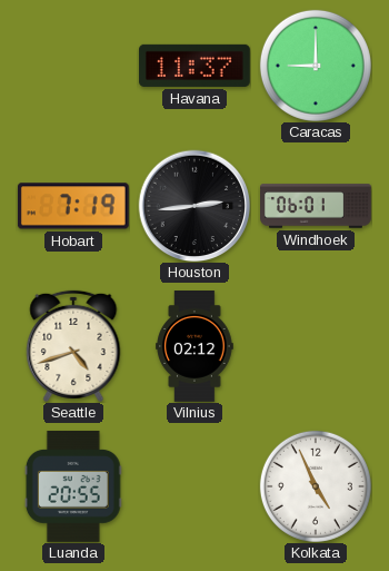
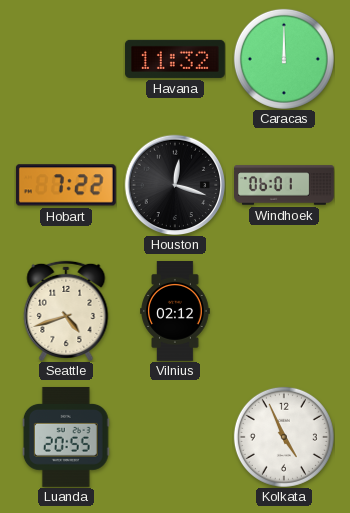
Havana: 11:37 -> 11:32
Caracas: 9:00 -> 12:00
Hobart: 7:19 -> 7:22
Houston: 2:44 -> 12:18
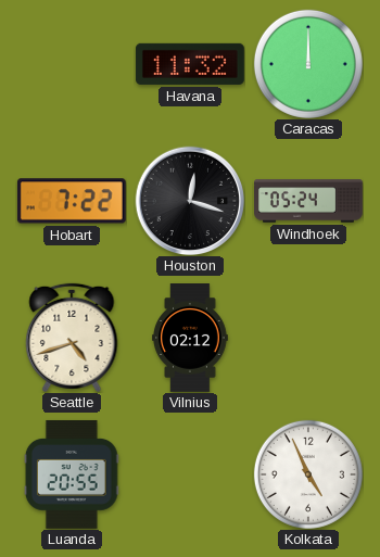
Windhoek: 06:01 -> 05:24
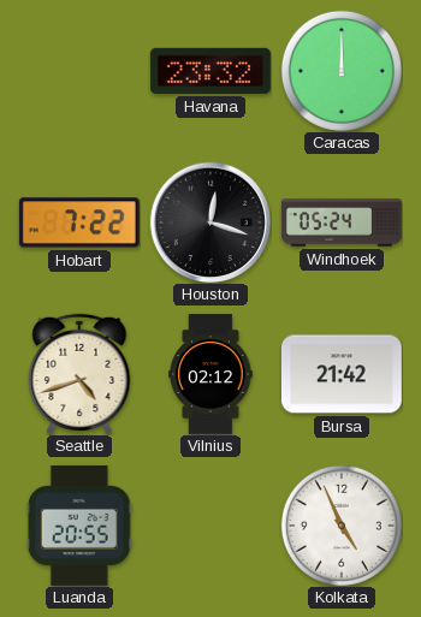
Havana: 11:32 -> 23:32
Bursa: none -> 21:42
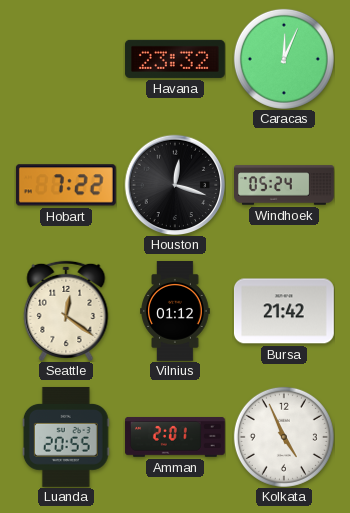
Caracas: 12:00 -> 12:04
Seattle: 4:42 -> 12:21
Vilnius: 02:12 -> 01:12
Amman: none -> 2:01
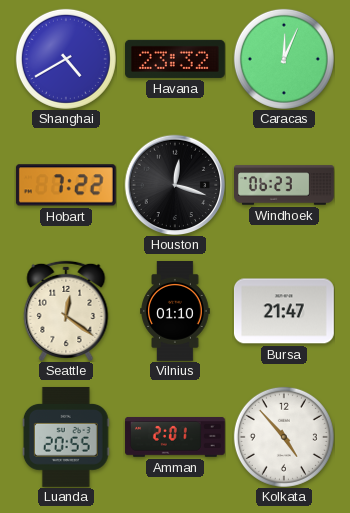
Shanghai: none -> 4:40
Windhoek: 05:24 -> 06:23
Vilnius: 01:12 -> 01:10
Bursa: 21:42 -> 21:47
Kolkata: 4:56 -> 4:53
